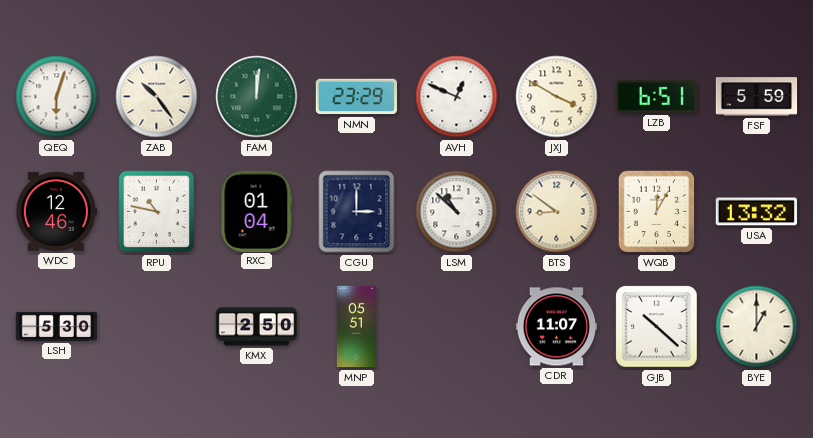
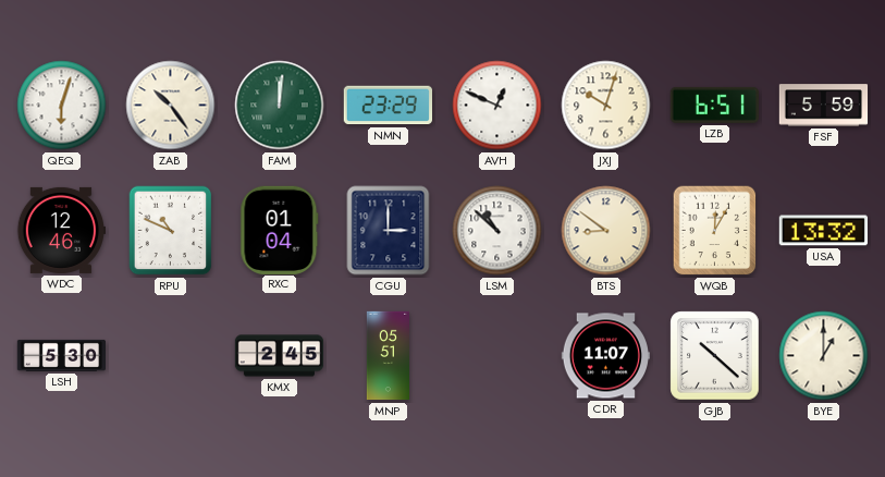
JXJ: 3:50 -> 10:03
RPU: 10:47 -> 10:49
KMX: 2:50 -> 2:45
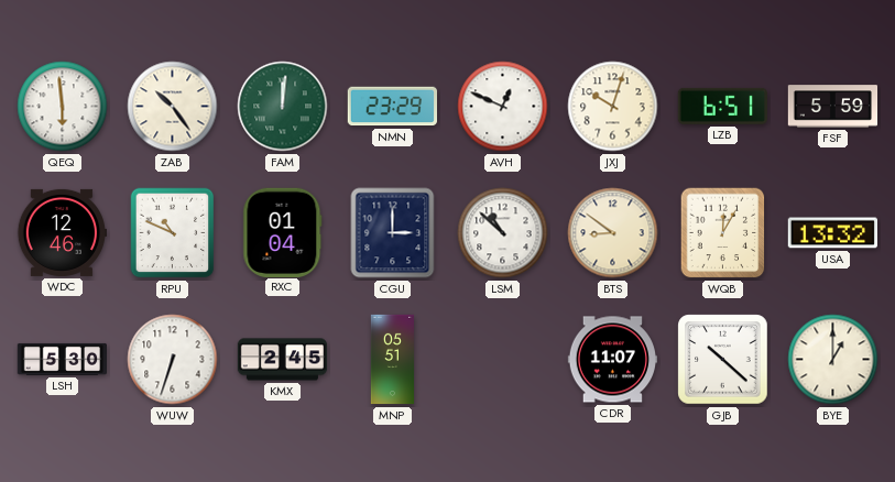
QEQ: 6:03 -> 5:59
WUW: none -> 6:33
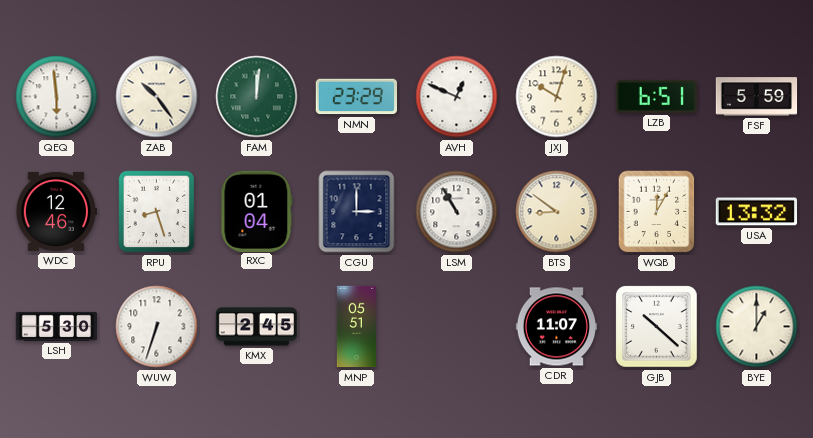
RPU: 10:49 -> 8:27
LSM: 10:52 -> 10:55
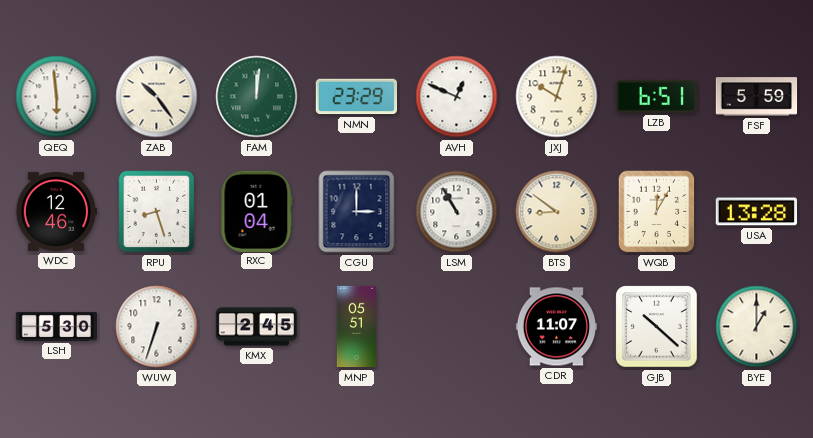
USA: 13:32 -> 13:28
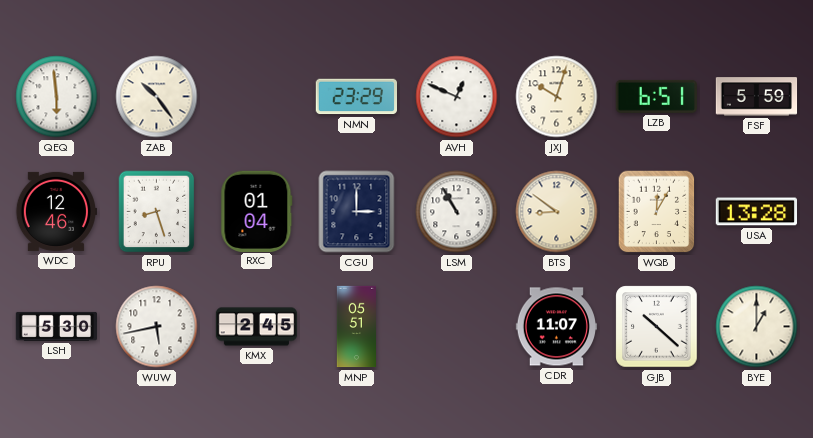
FAM: 12:01 -> none
WUW: 6:33 -> 5:43
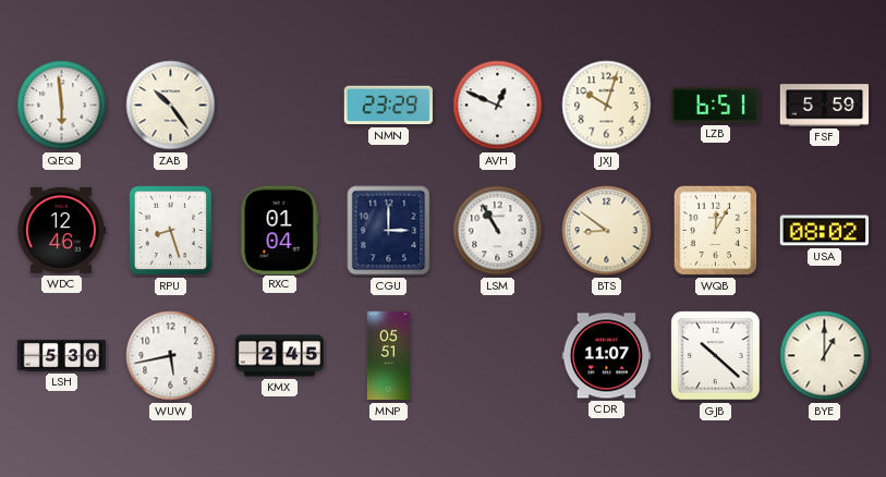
USA: 13:28 -> 08:02
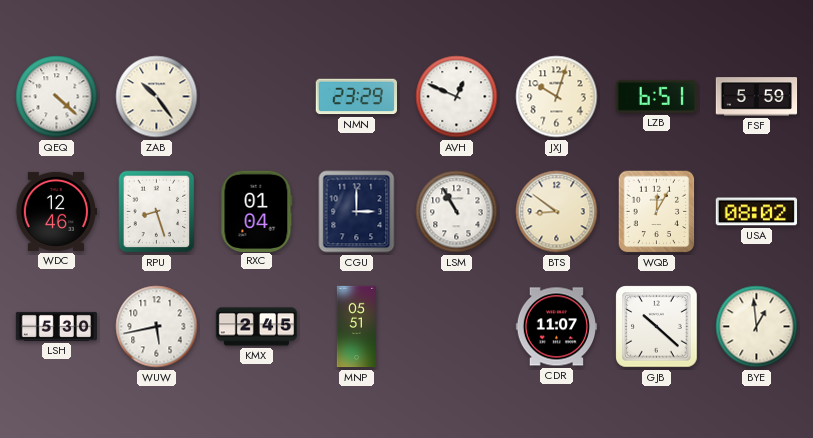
QEQ: 5:59 -> 4:22
BYE: 1:00 -> 12:59
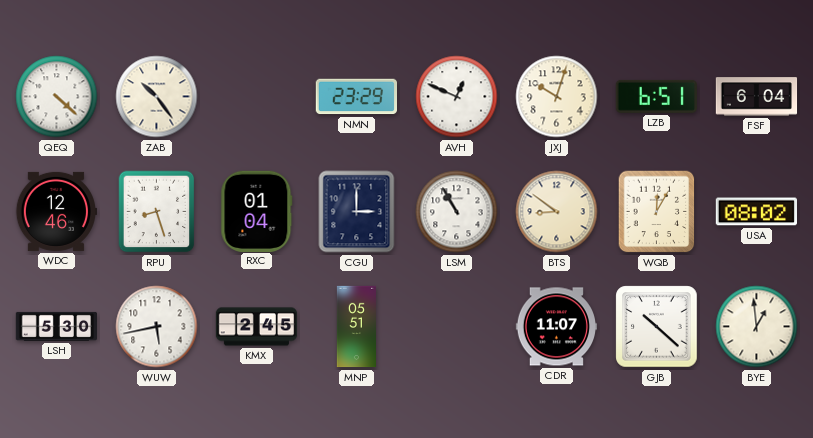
FSF: 5:59 -> 6:04
